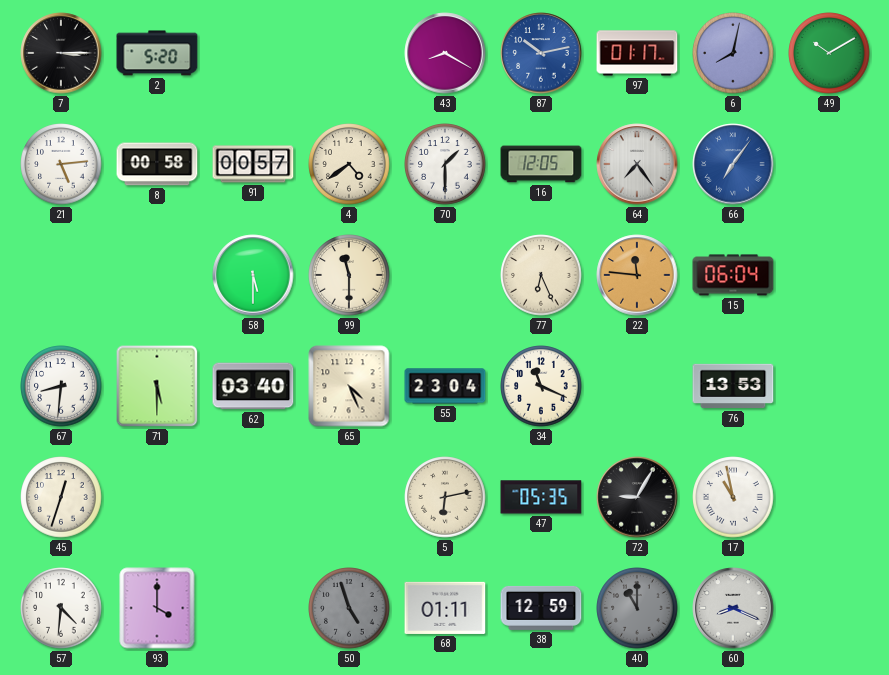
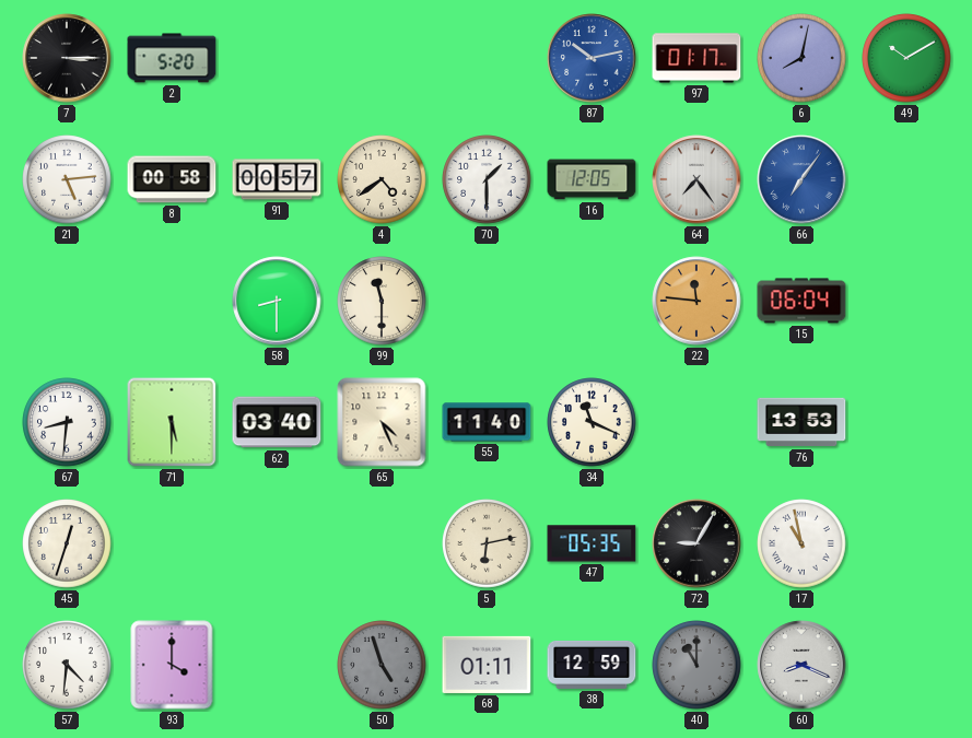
43: 8:20 -> none
58: 5:30 -> 8:30
77: 6:26 -> none
55: 23:04 -> 11:40
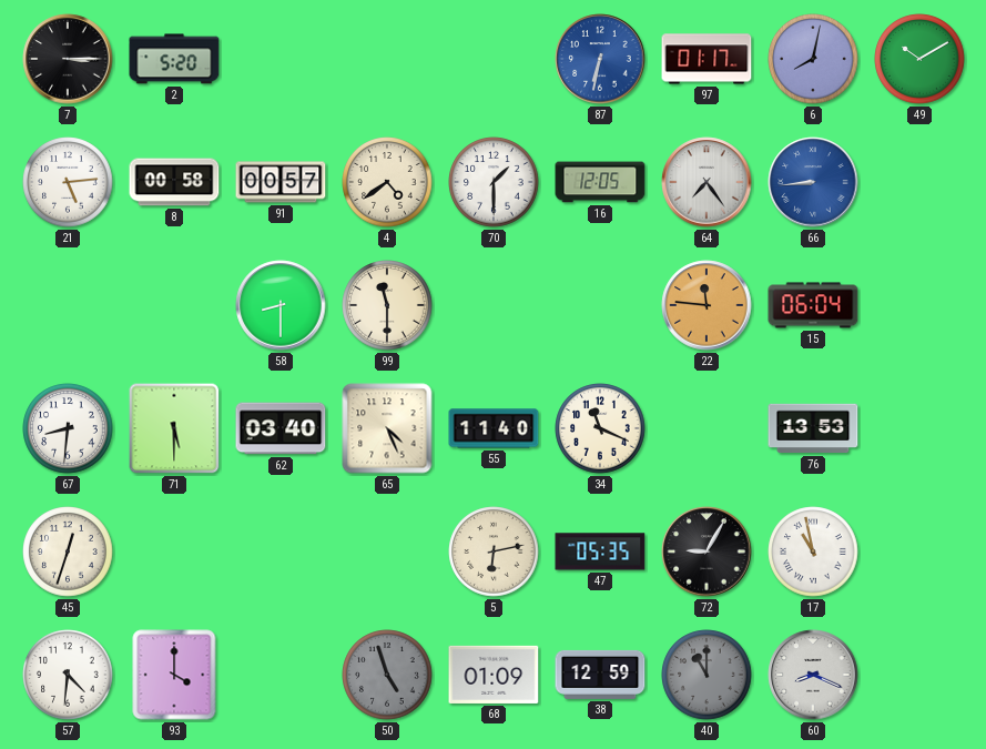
87: 10:13 -> 6:32
66: 7:06 -> 8:44
68: 01:11 -> 01:09
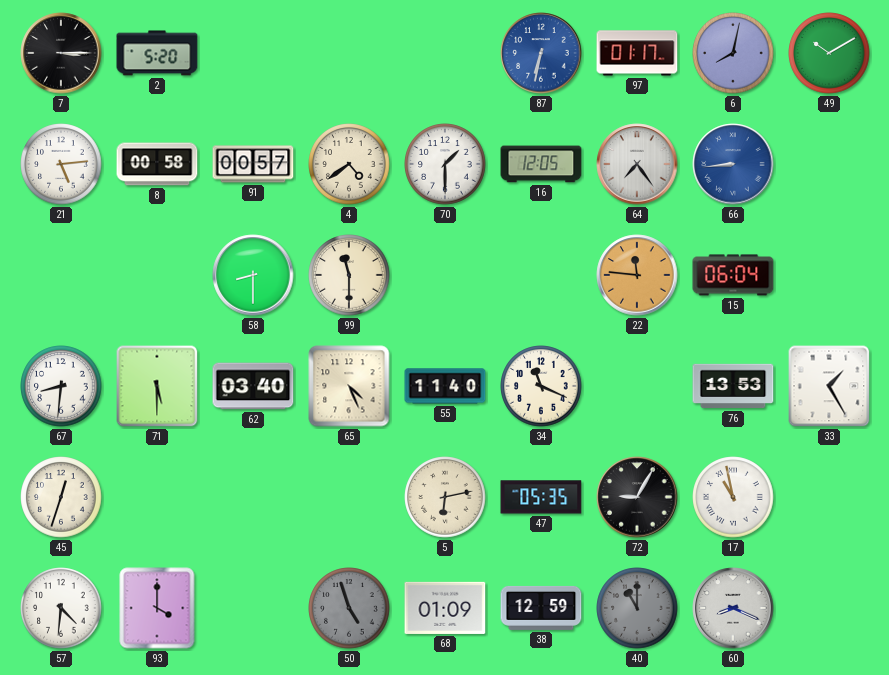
33: none -> 1:25
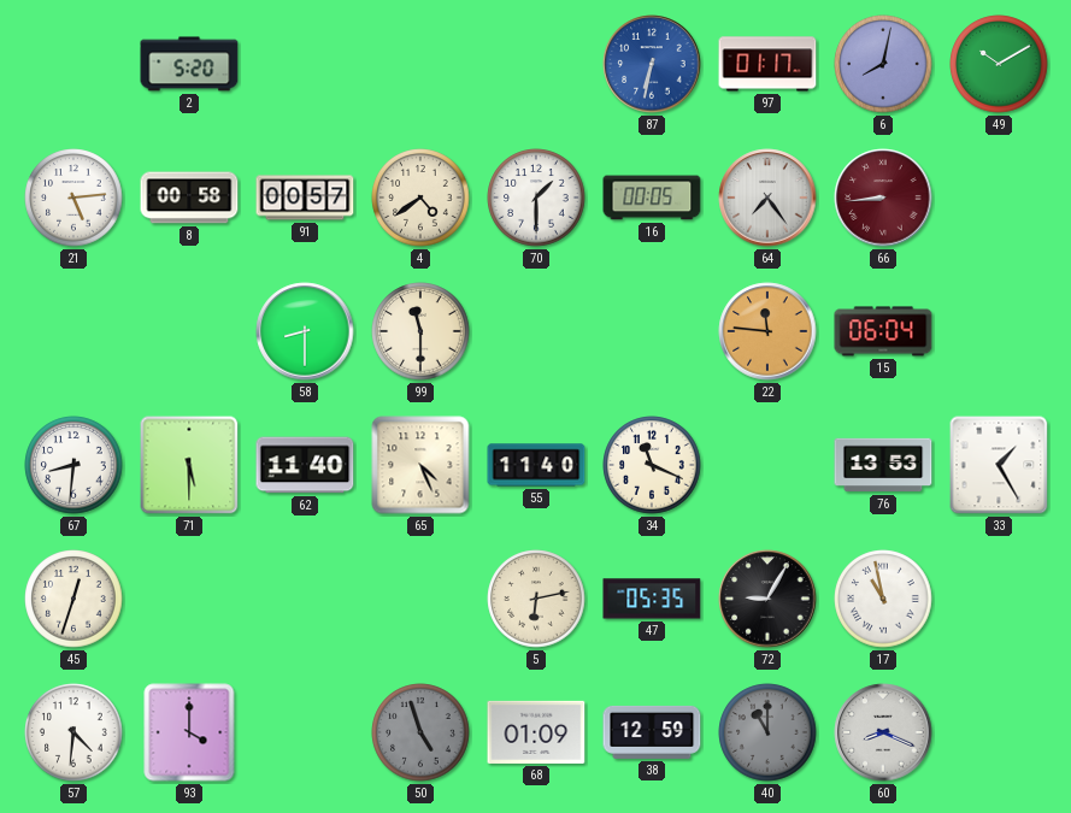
7: 3:15 -> none
16: 12:05 -> 00:05
66 dial: blue -> burgundy
62: 03:40 -> 11:40
